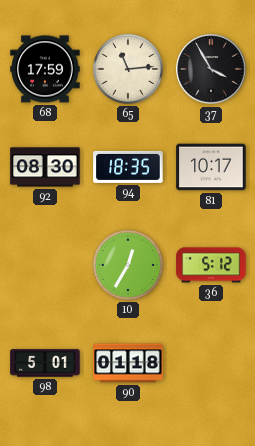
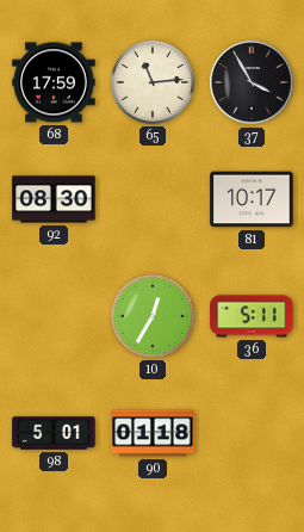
94: 18:35 -> none
36: 5:12 -> 5:11
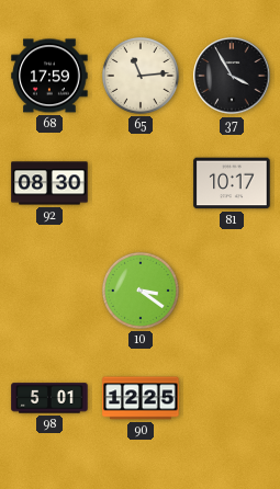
10: 12:35 -> 3:21
36: 5:11 -> none
90: 01:18 -> 12:25
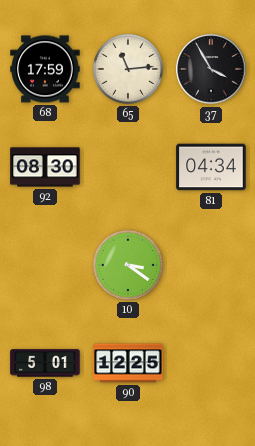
81: 10:17 -> 04:34
